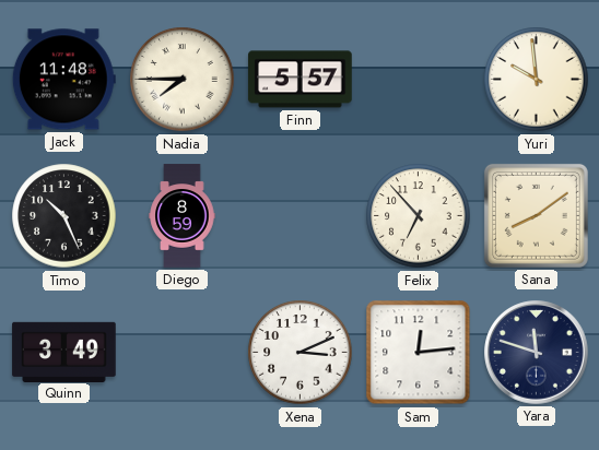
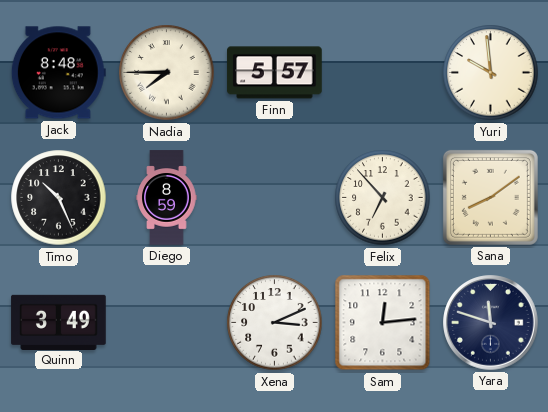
Jack: 11:48 -> 8:48
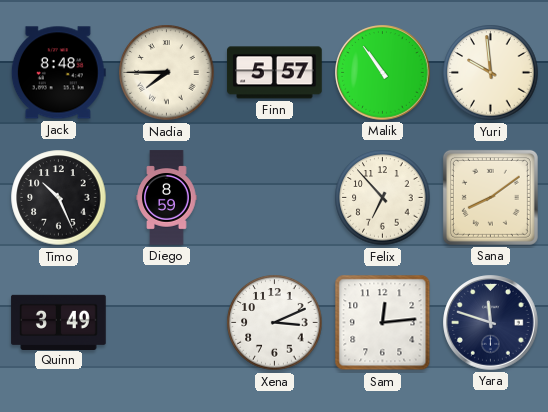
Malik: none -> 10:54
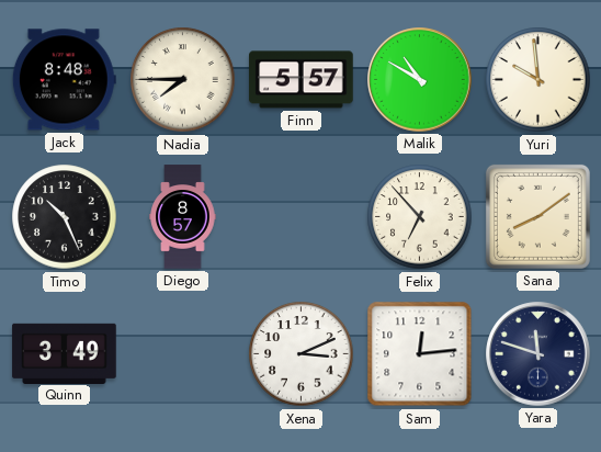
Malik: 10:54 -> 10:50
Diego: 8:59 -> 8:57
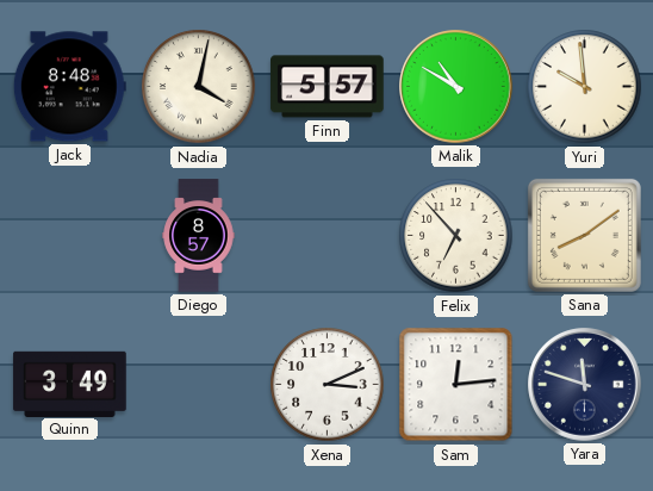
Nadia: 7:45 -> 4:02
Timo: 10:26 -> none
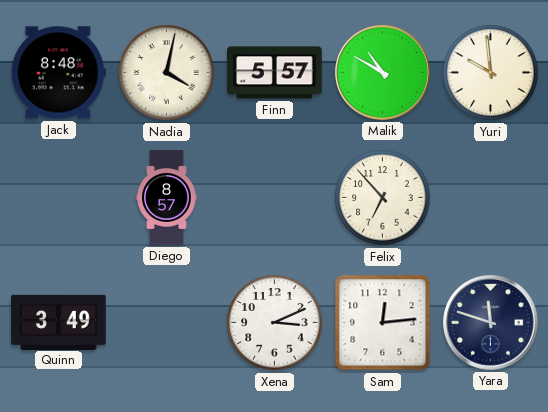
Sana: 8:09 -> none
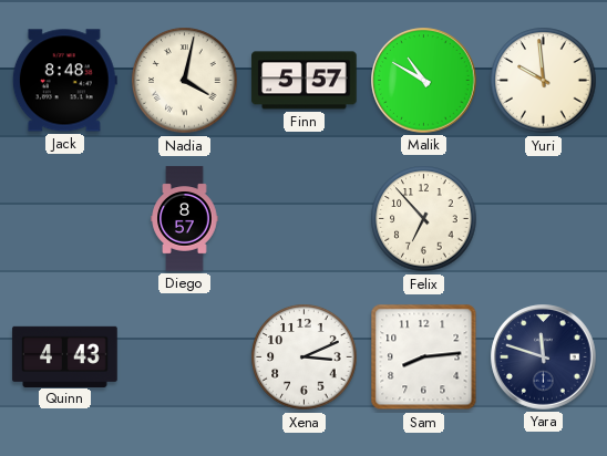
Quinn: 3:49 -> 4:43
Sam: 12:14 -> 8:14
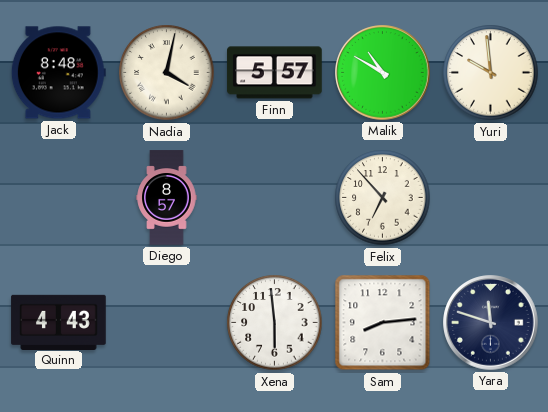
Xena: 3:11 -> 5:59
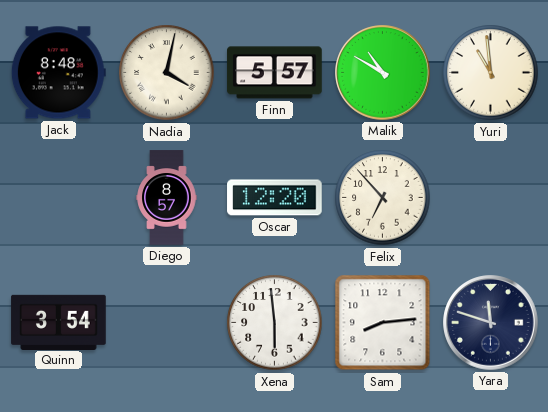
Yuri: 9:59 -> 10:59
Oscar: none -> 12:20
Quinn: 4:43 -> 3:54
